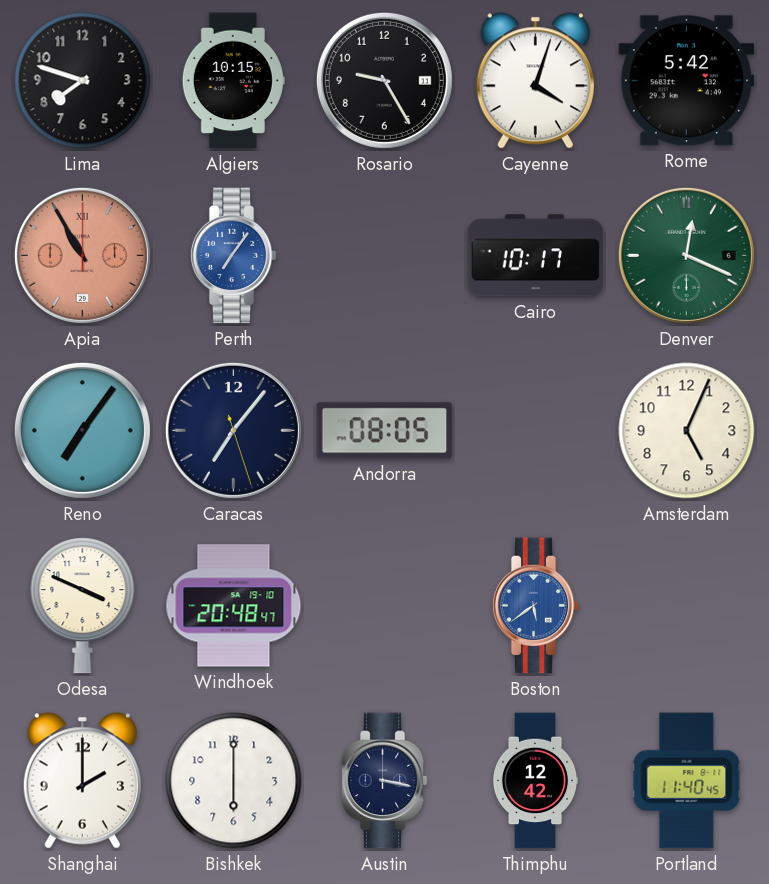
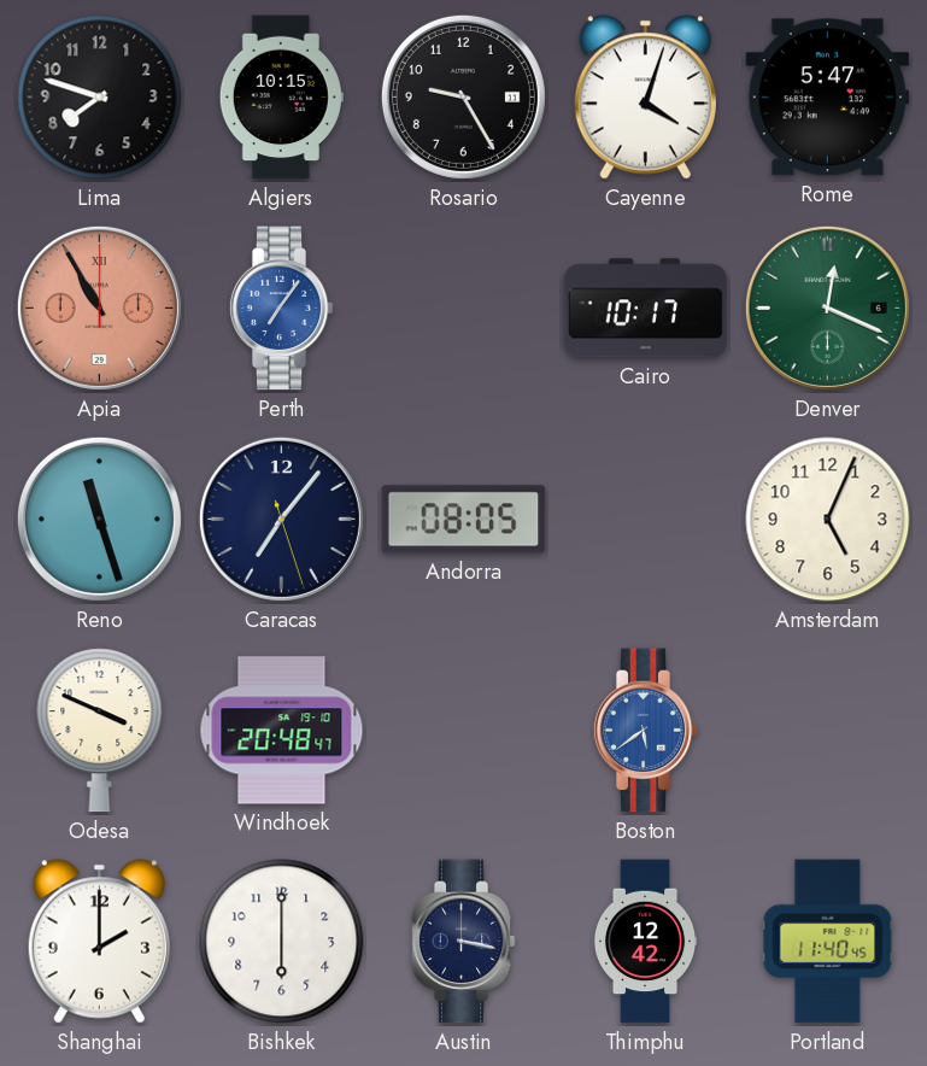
Rome: 5:42 -> 5:47
Reno: 7:06 -> 11:27
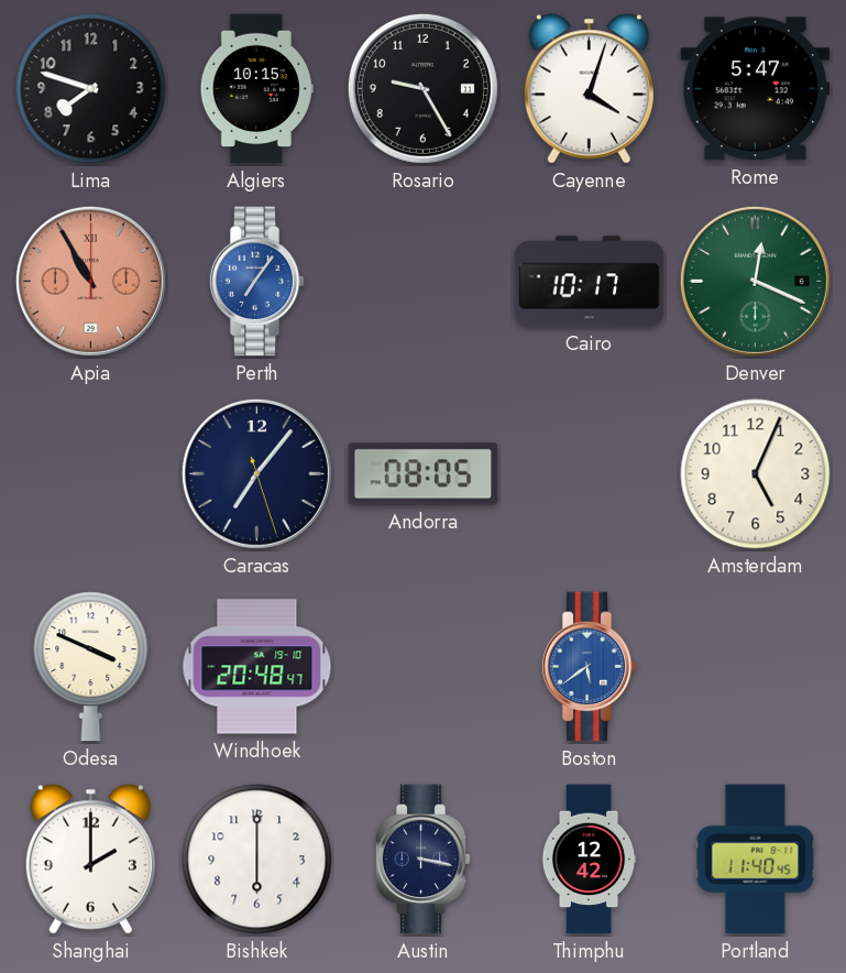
Reno: 11:27 -> none
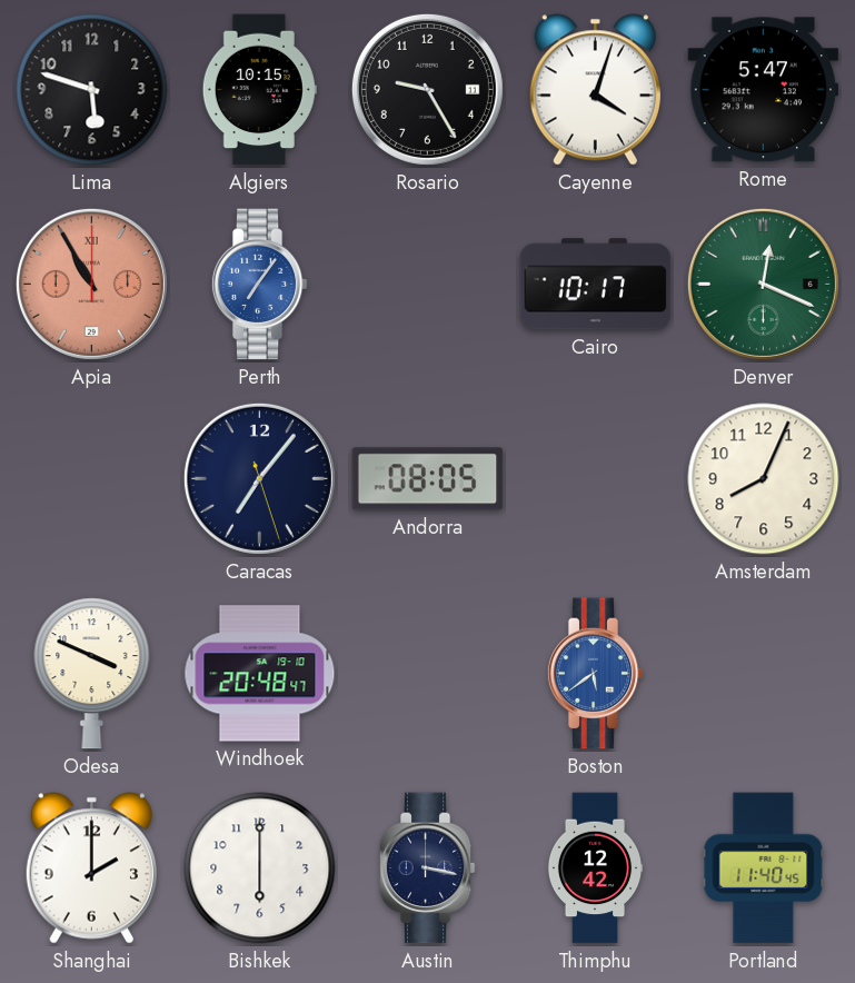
Lima: 7:48 -> 5:48
Amsterdam: 5:04 -> 8:04
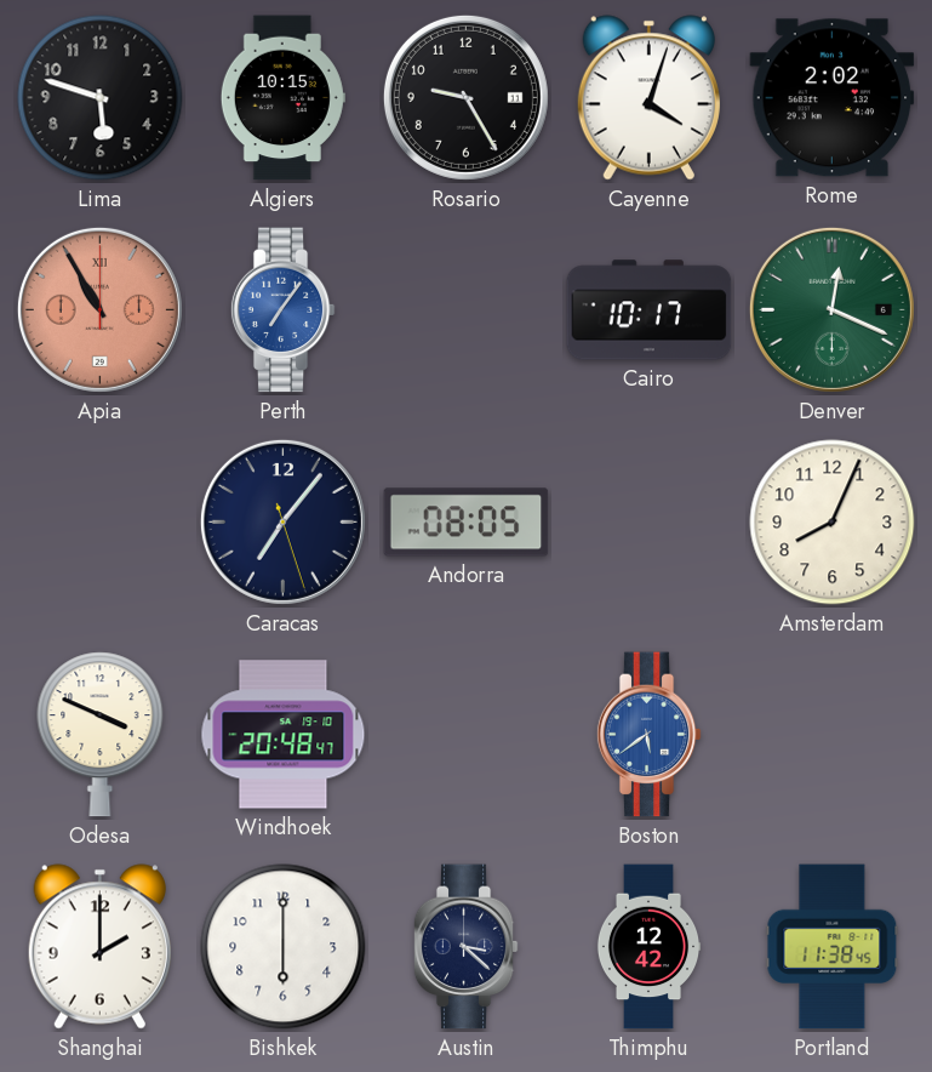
Rome: 5:47 -> 2:02
Austin: 3:17 -> 3:22
Portland: 11:40 -> 11:38
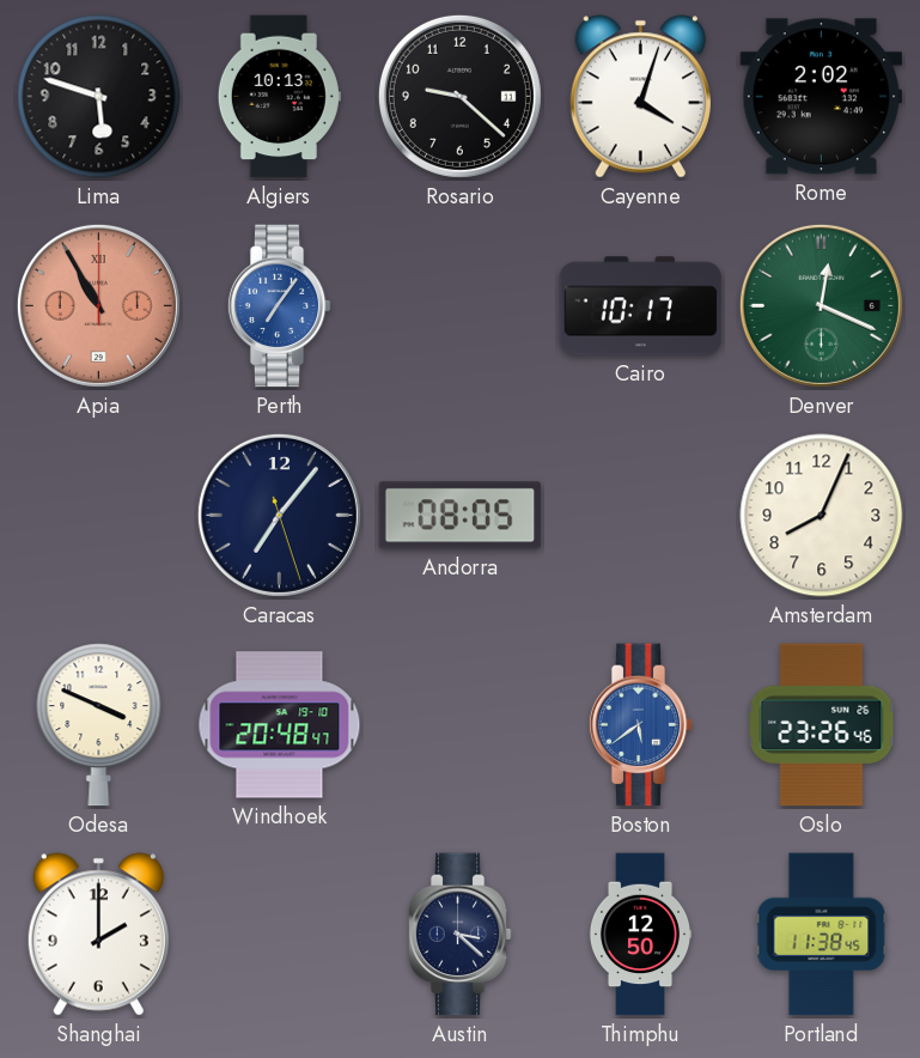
Algiers: 10:15 -> 10:13
Rosario: 9:25 -> 9:22
Oslo: none -> 23:26
Bishkek: 6:00 -> none
Thimphu: 12:42 -> 12:50
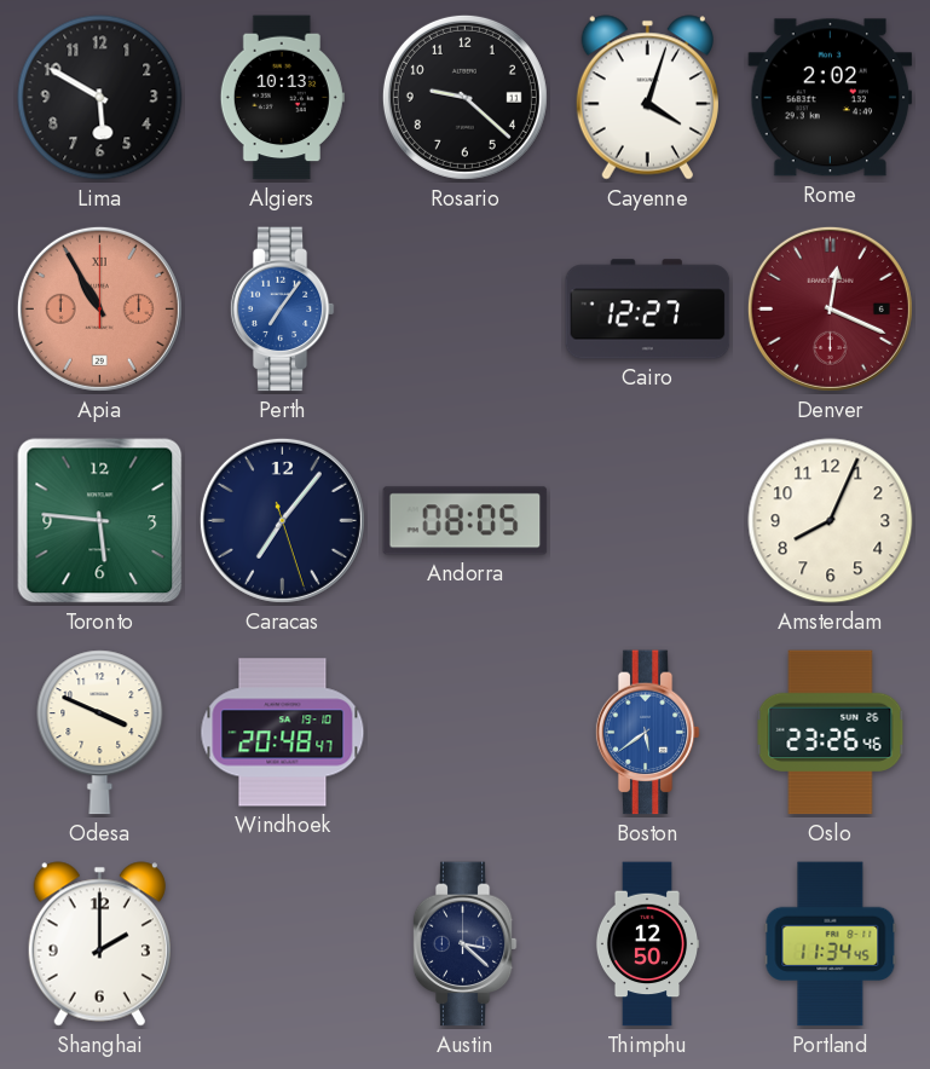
Lima: 5:48 -> 5:50
Cairo: 10:17 -> 12:27
Denver dial: green -> burgundy
Toronto: none -> 5:46
Portland: 11:38 -> 11:34
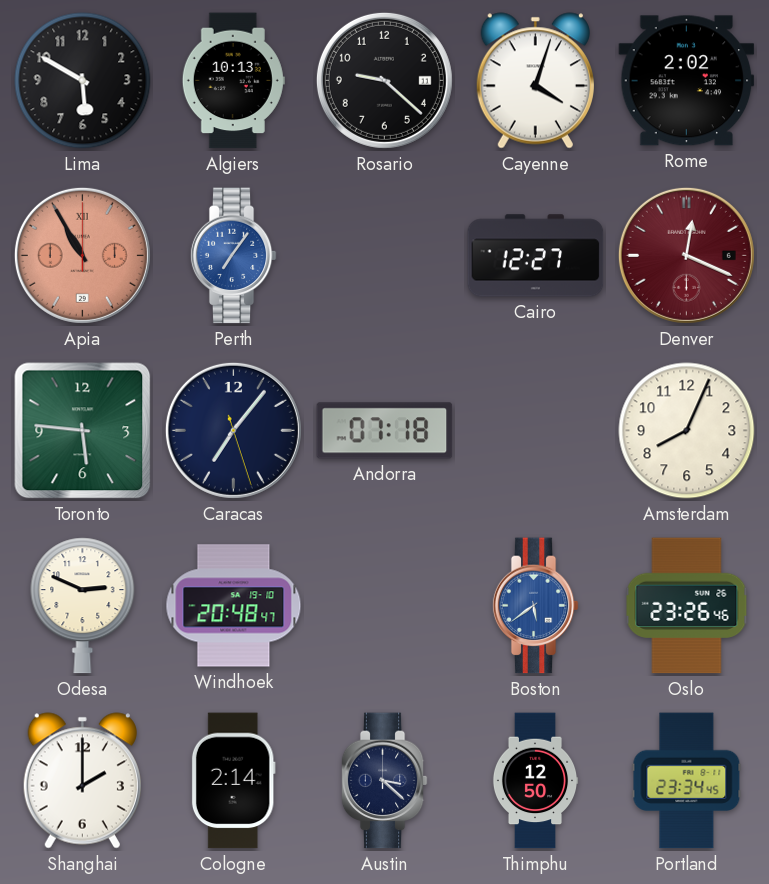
Andorra: 08:05 -> 07:18
Odesa: 3:49 -> 2:49
Cologne: none -> 2:14
Portland: 11:34 -> 23:34
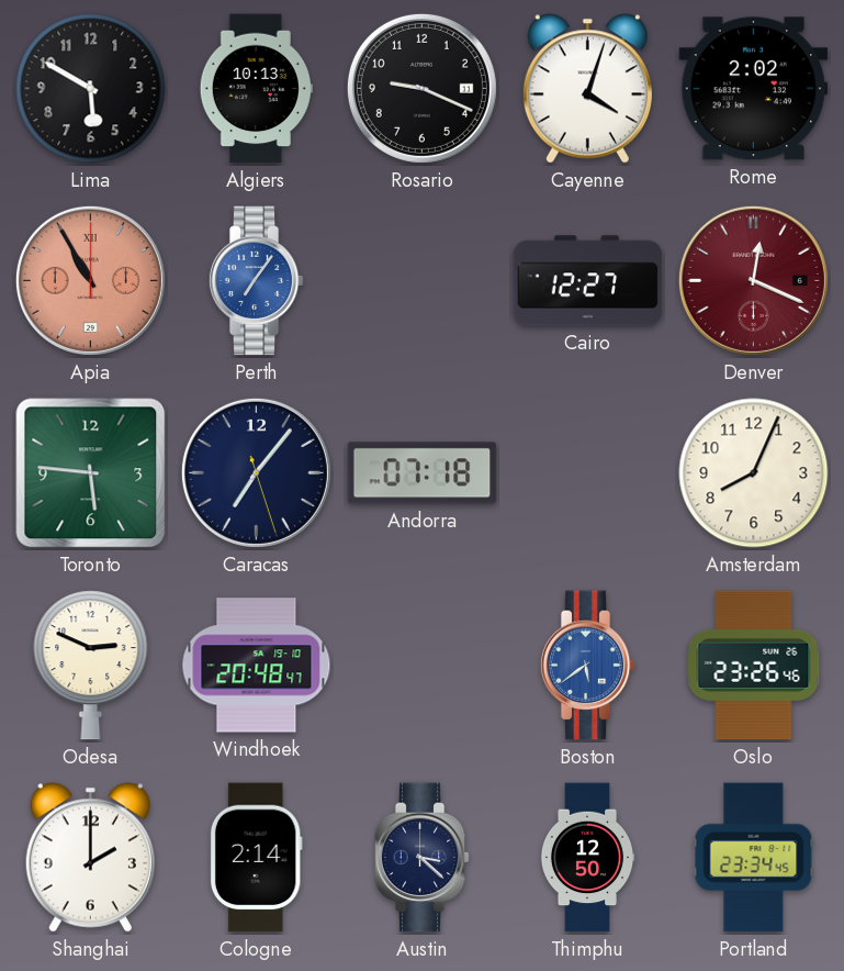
Rosario: 9:22 -> 9:19
